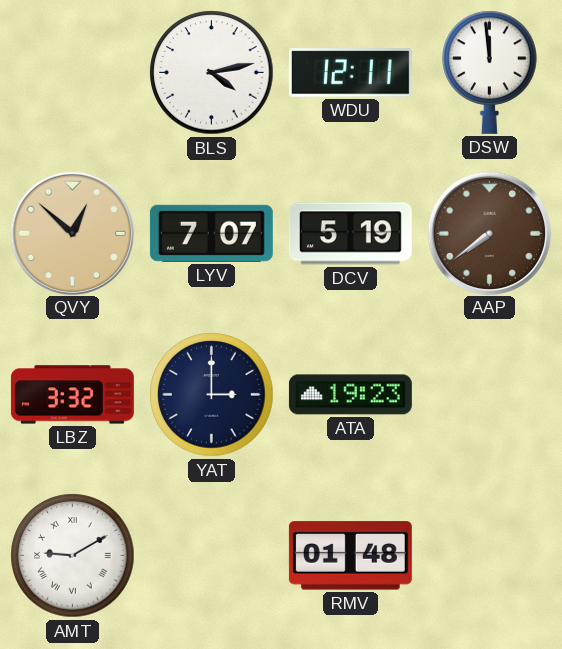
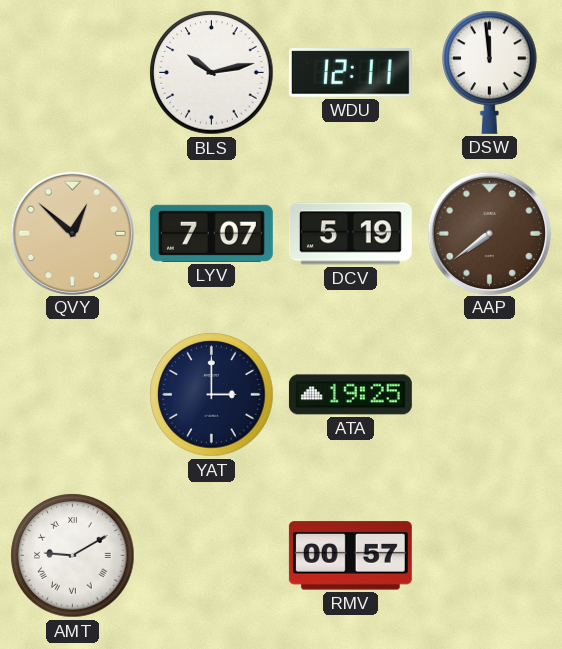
BLS: 4:13 -> 10:13
LBZ: 3:32 -> none
ATA: 19:23 -> 19:25
RMV: 01:48 -> 00:57
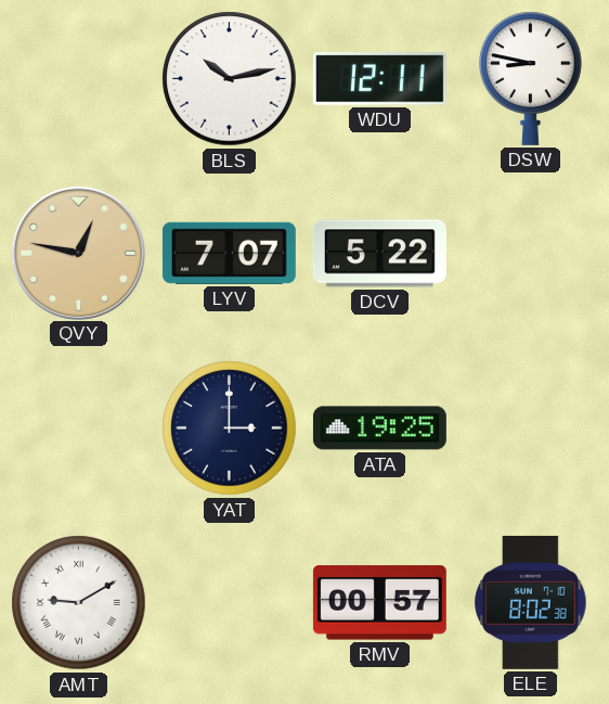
DSW: 11:59 -> 8:47
QVY: 12:52 -> 12:47
DCV: 5:19 -> 5:22
AAP: 7:39 -> none
ELE: none -> 8:02
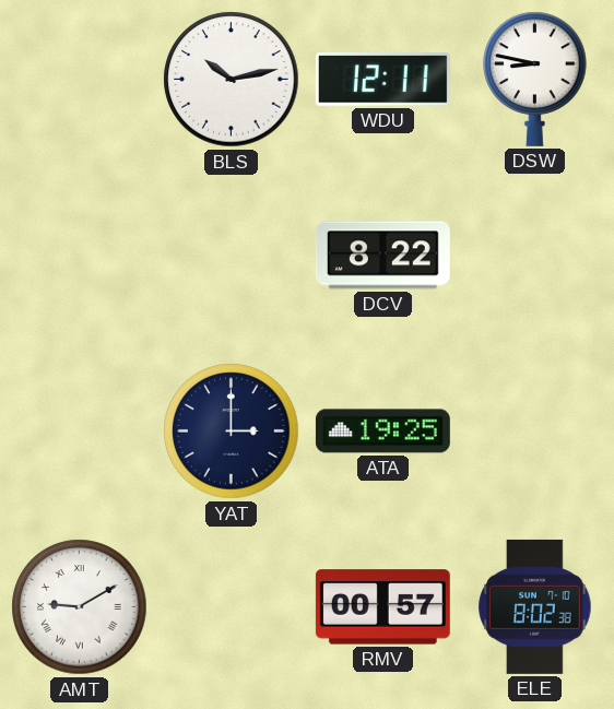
QVY: 12:47 -> none
LYV: 7:07 -> none
DCV: 5:22 -> 8:22
